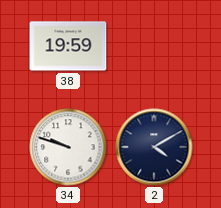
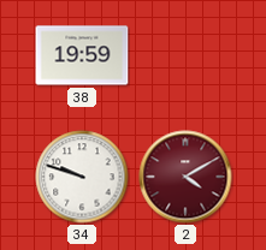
2 dial: navy -> burgundy
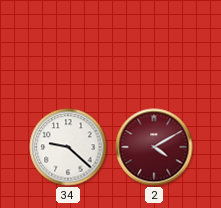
38: 19:59 -> none
34: 9:48 -> 9:22
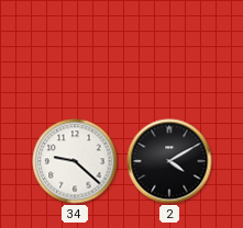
2 dial: burgundy -> black
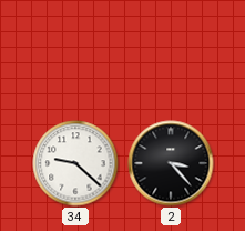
2: 4:10 -> 3:23
